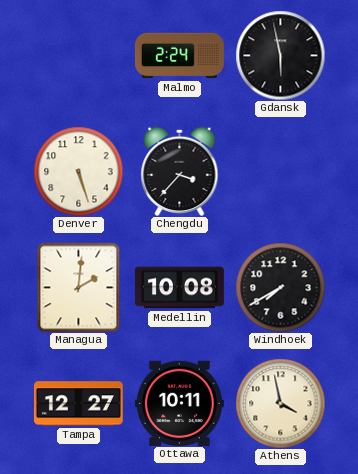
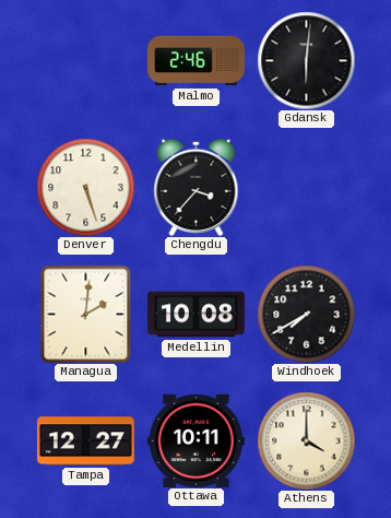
Malmo: 2:24 -> 2:46
Gdansk: 5:58 -> 6:01
Athens: 3:58 -> 4:00
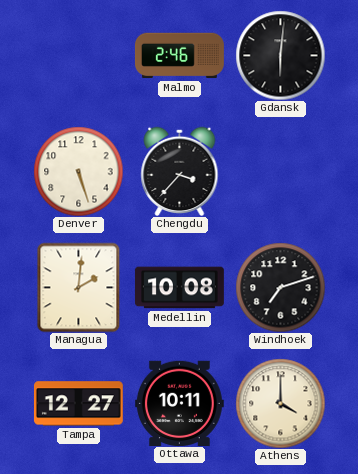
Windhoek: 7:40 -> 7:12
